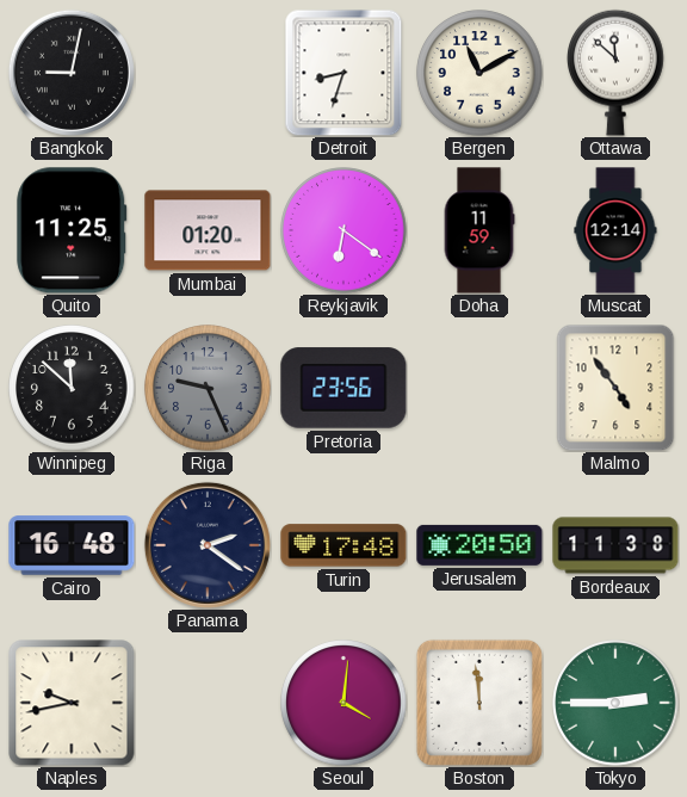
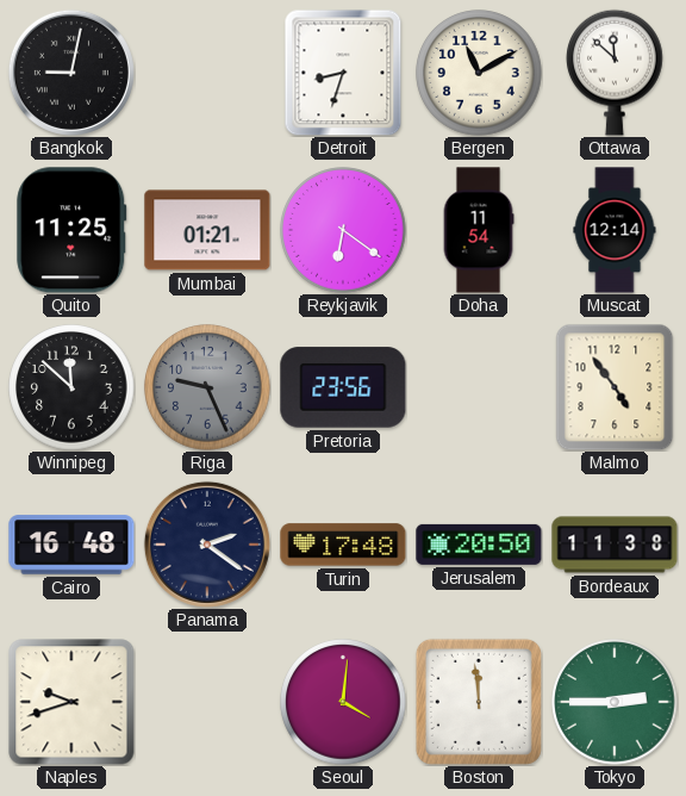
Mumbai: 01:20 -> 01:21
Doha: 11:59 -> 11:54
Naples: 9:43 -> 9:42
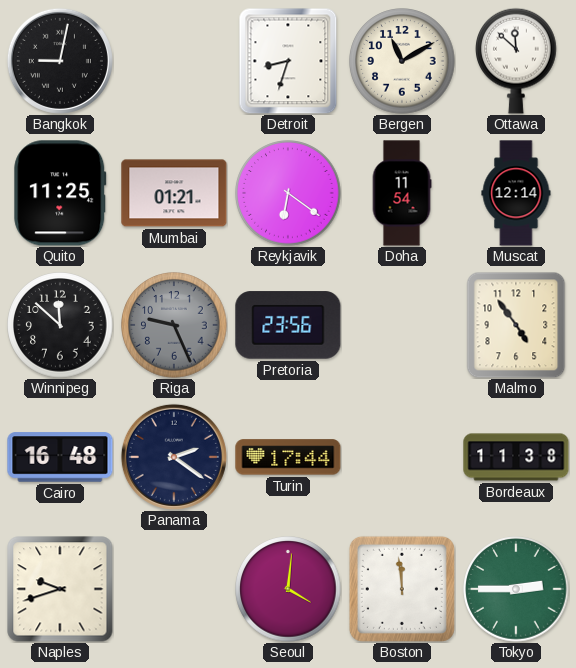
Turin: 17:48 -> 17:44
Jerusalem: 20:50 -> none
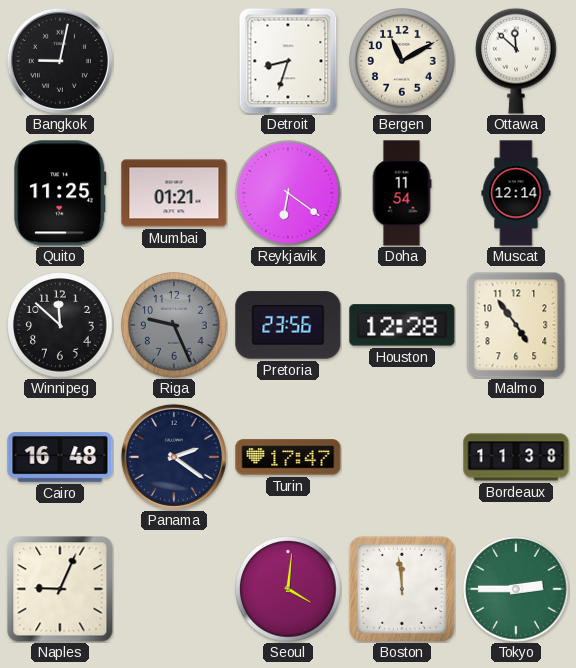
Houston: none -> 12:28
Turin: 17:44 -> 17:47
Naples: 9:42 -> 9:04
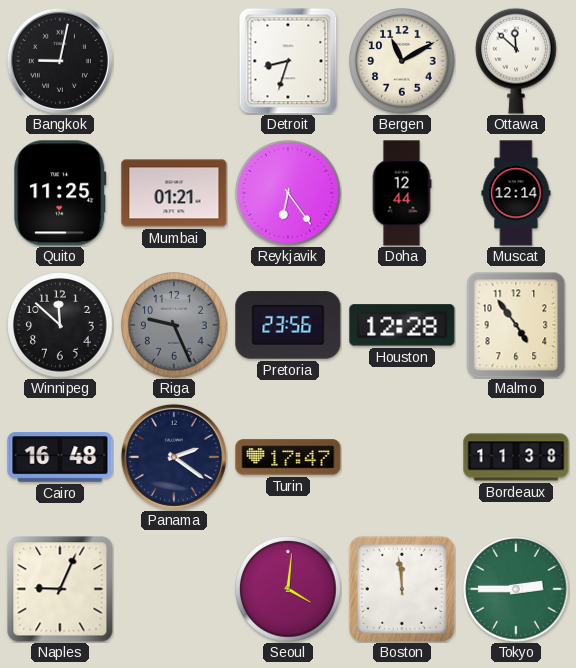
Reykjavik: 6:21 -> 6:24
Doha: 11:54 -> 12:44
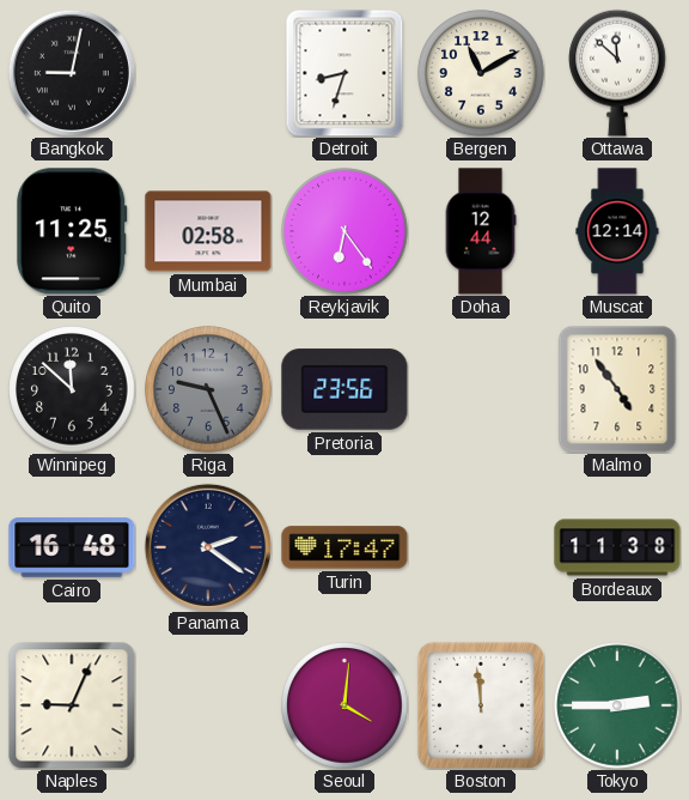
Mumbai: 01:21 -> 02:58
Houston: 12:28 -> none
